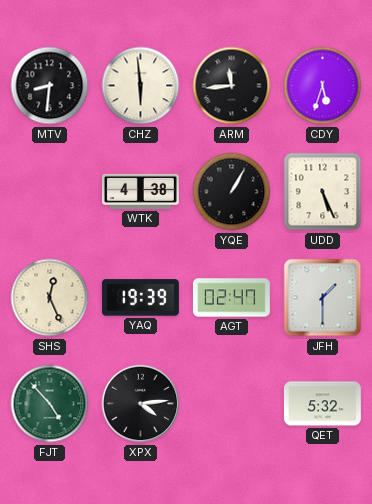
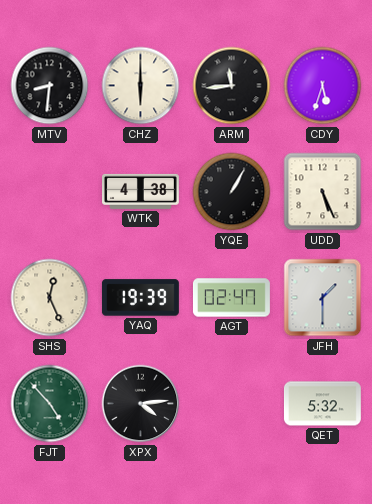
CHZ: 5:59 -> 6:00
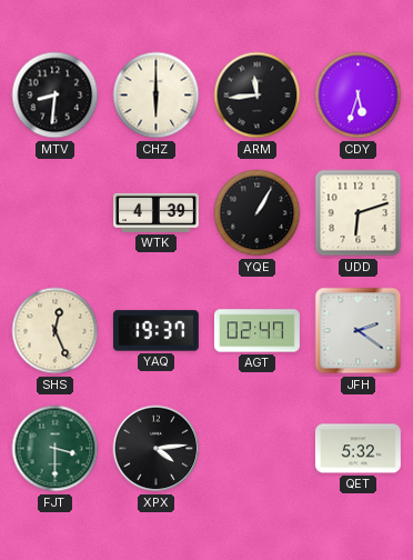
WTK: 4:38 -> 4:39
UDD: 5:26 -> 6:12
YAQ: 19:39 -> 19:37
JFH: 1:30 -> 2:21
FJT: 4:53 -> 3:30
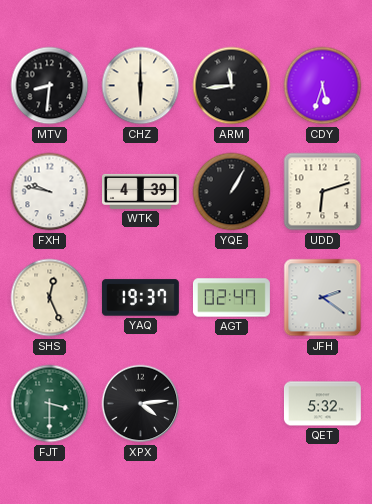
FXH: none -> 9:47
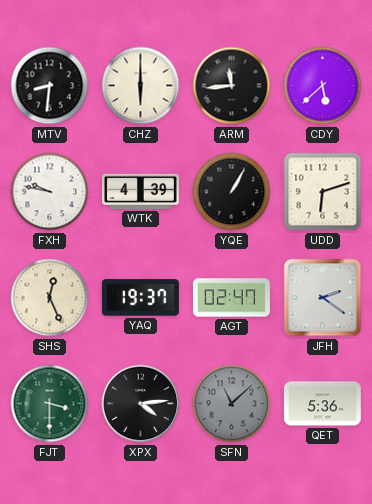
CDY: 5:33 -> 5:38
SFN: none -> 11:08
QET: 5:32 -> 5:36
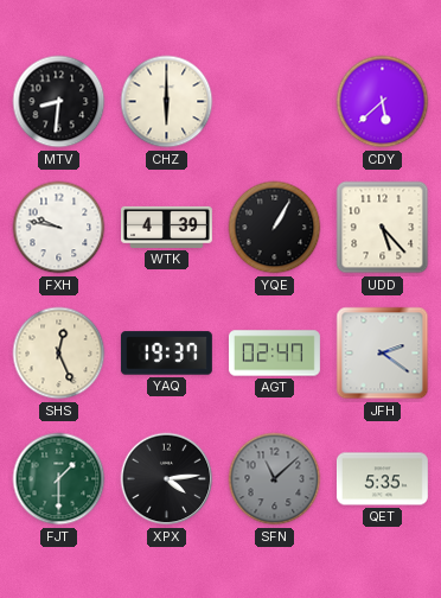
ARM: 11:44 -> none
UDD: 6:12 -> 5:23
FJT: 3:30 -> 1:30
QET: 5:36 -> 5:35
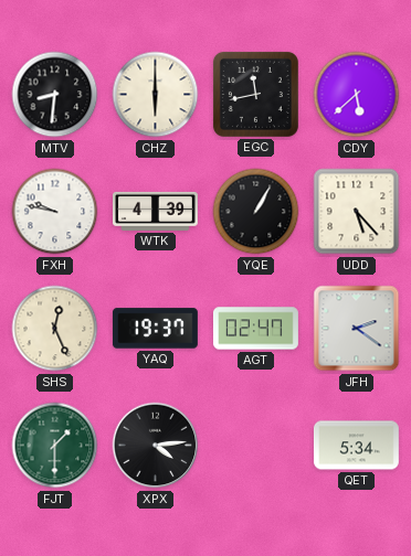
EGC: none -> 11:43
SFN: 11:08 -> none
QET: 5:35 -> 5:34
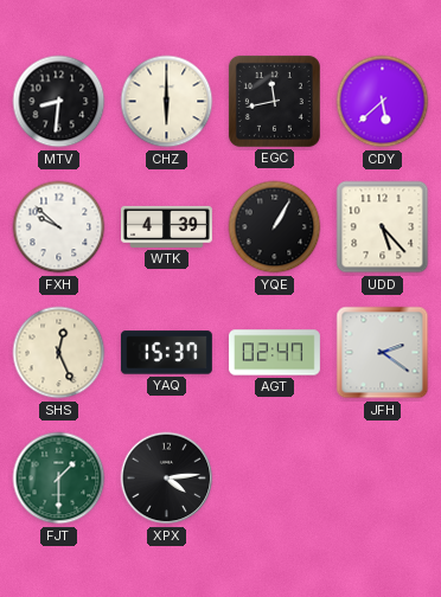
FXH: 9:47 -> 9:52
YAQ: 19:37 -> 15:37
QET: 5:34 -> none
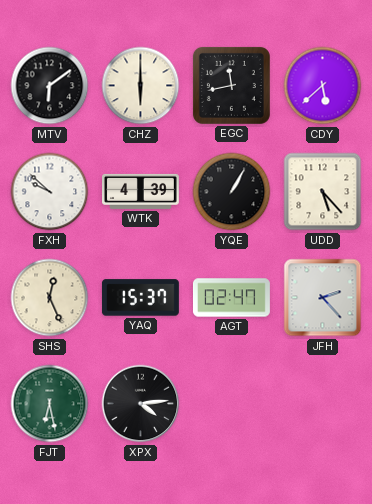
MTV: 8:31 -> 6:09
JFH: 2:21 -> 2:23
FJT: 1:30 -> 6:28
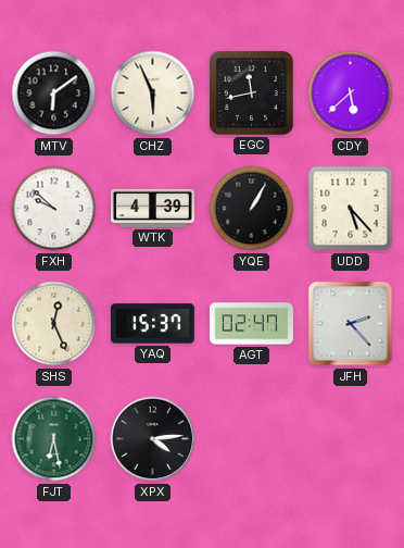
CHZ: 6:00 -> 5:56
